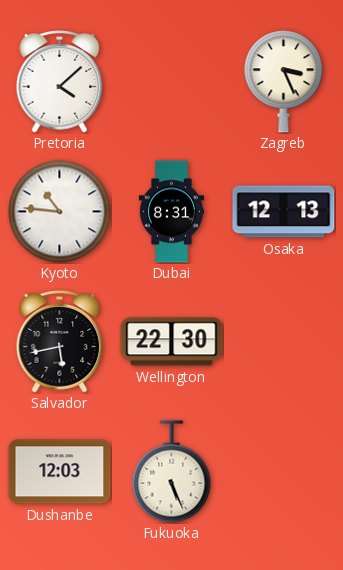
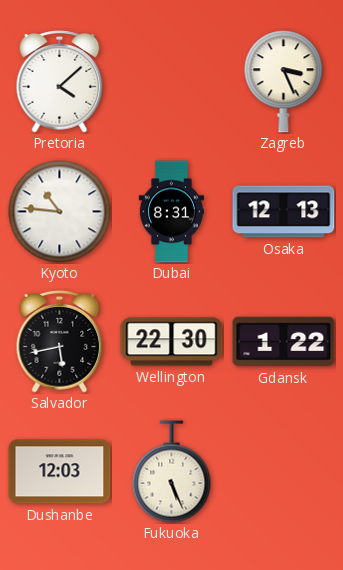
Gdansk: none -> 1:22
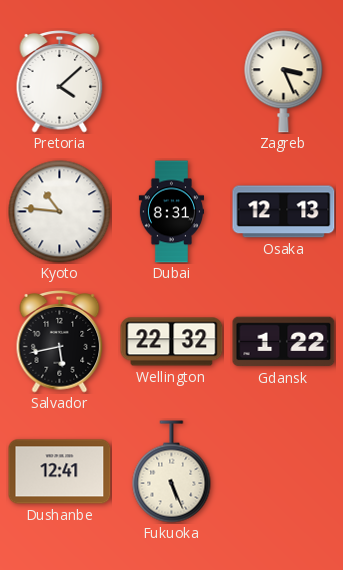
Wellington: 22:30 -> 22:32
Dushanbe: 12:03 -> 12:41
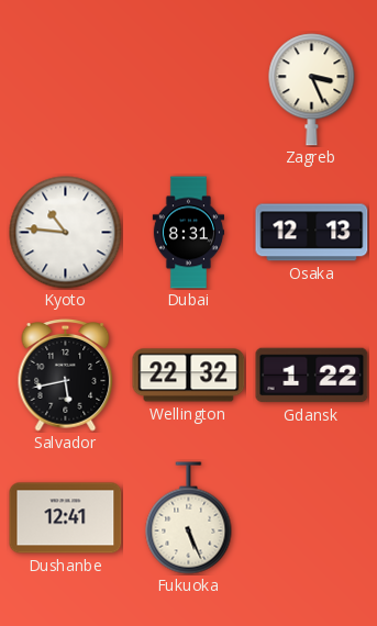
Pretoria: 4:08 -> none
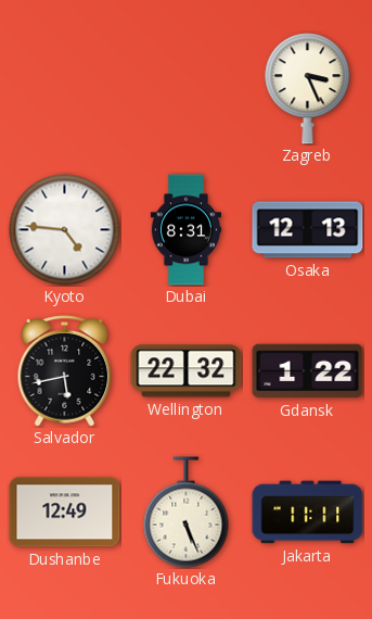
Kyoto: 10:46 -> 4:46
Dushanbe: 12:41 -> 12:49
Jakarta: none -> 11:11
